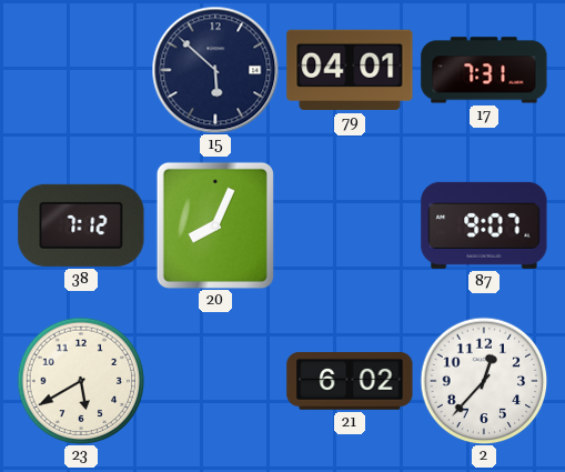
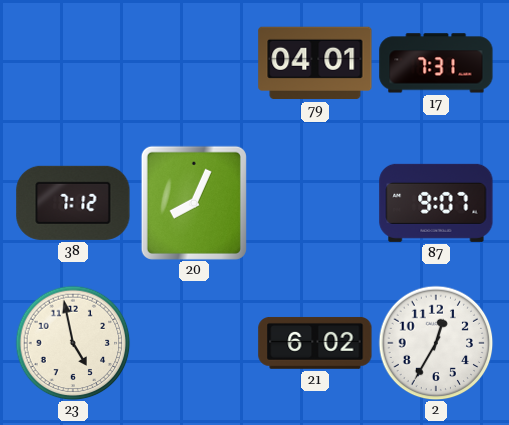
15: 5:52 -> none
23: 5:40 -> 4:58
2: 12:37 -> 12:35
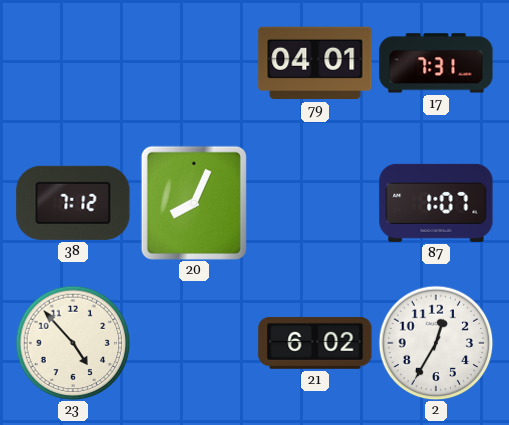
87: 9:07 -> 1:07
23: 4:58 -> 4:53
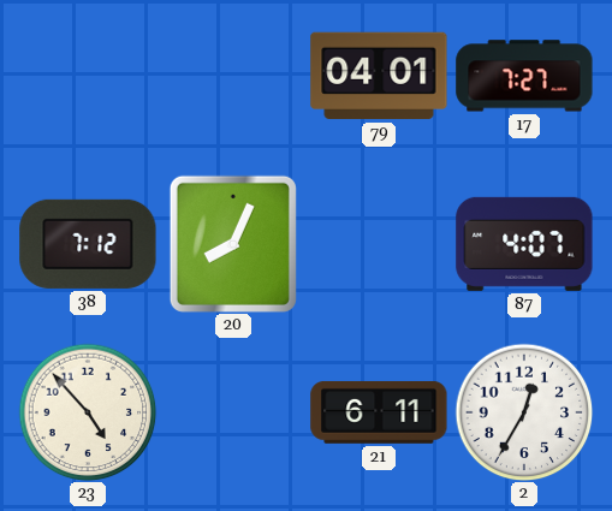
17: 7:31 -> 7:27
87: 1:07 -> 4:07
21: 6:02 -> 6:11
